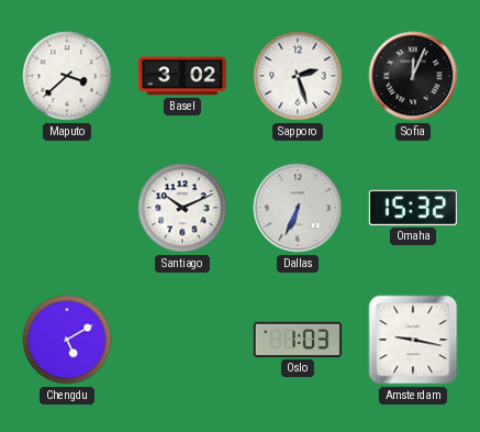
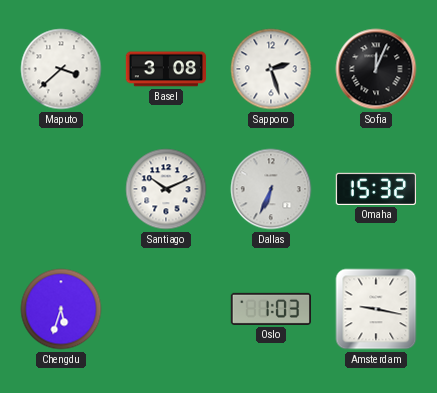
Basel: 3:02 -> 3:08
Chengdu: 5:10 -> 5:33
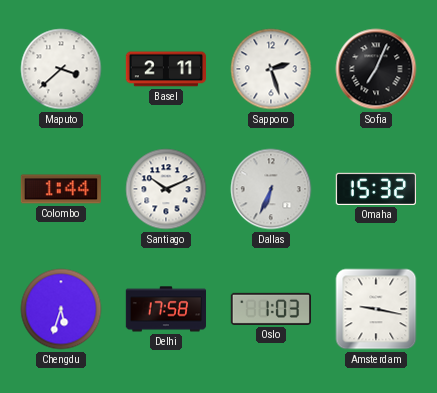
Basel: 3:08 -> 2:11
Sofia: 12:04 -> 7:04
Colombo: none -> 1:44
Delhi: none -> 17:58
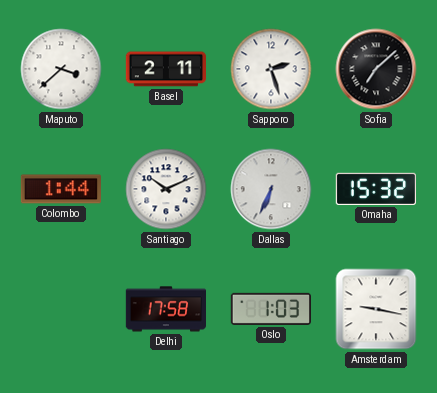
Sofia: 7:04 -> 7:08
Chengdu: 5:33 -> none
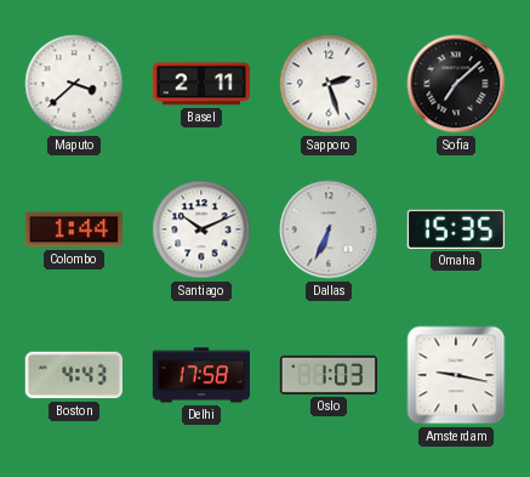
Omaha: 15:32 -> 15:35
Boston: none -> 4:43
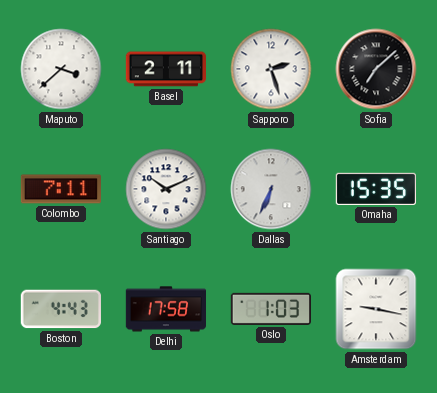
Colombo: 1:44 -> 7:11
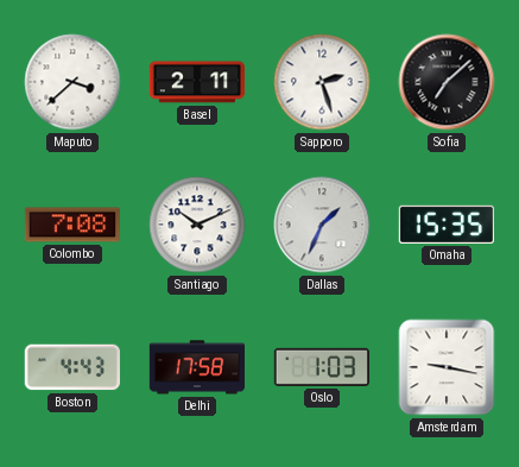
Colombo: 7:11 -> 7:08
Dallas: 6:34 -> 1:34
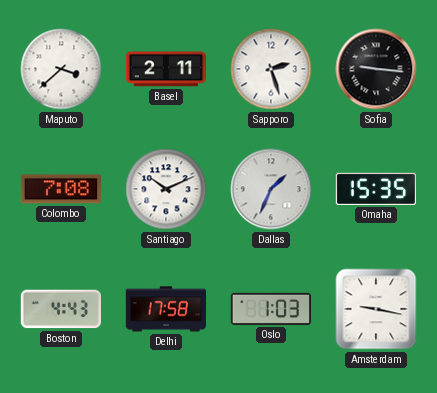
Sofia: 7:08 -> 9:16
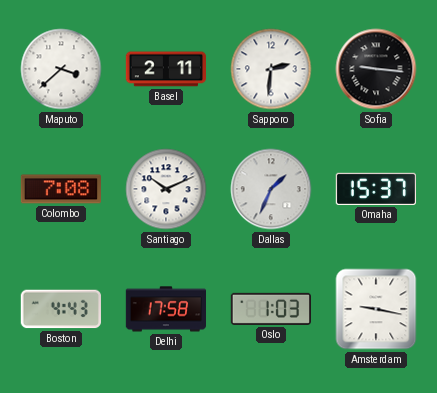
Sapporo: 2:27 -> 2:31
Omaha: 15:35 -> 15:37
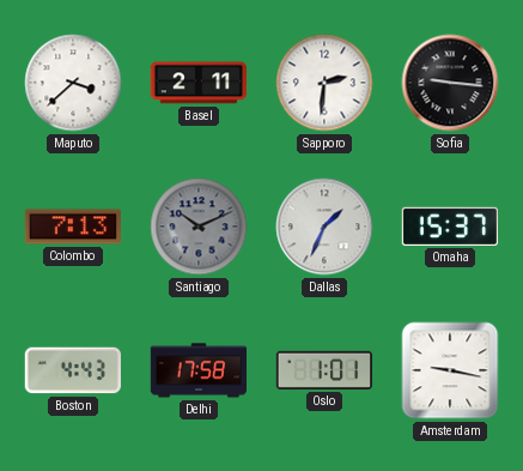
Colombo: 7:08 -> 7:13
Santiago dial: white -> grey
Oslo: 1:03 -> 1:01
